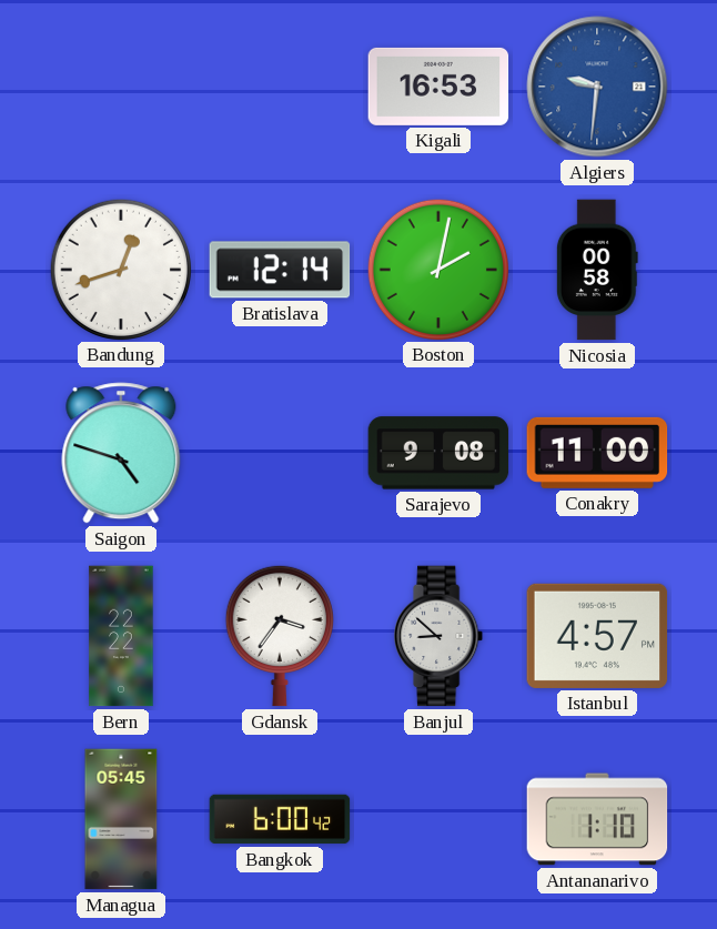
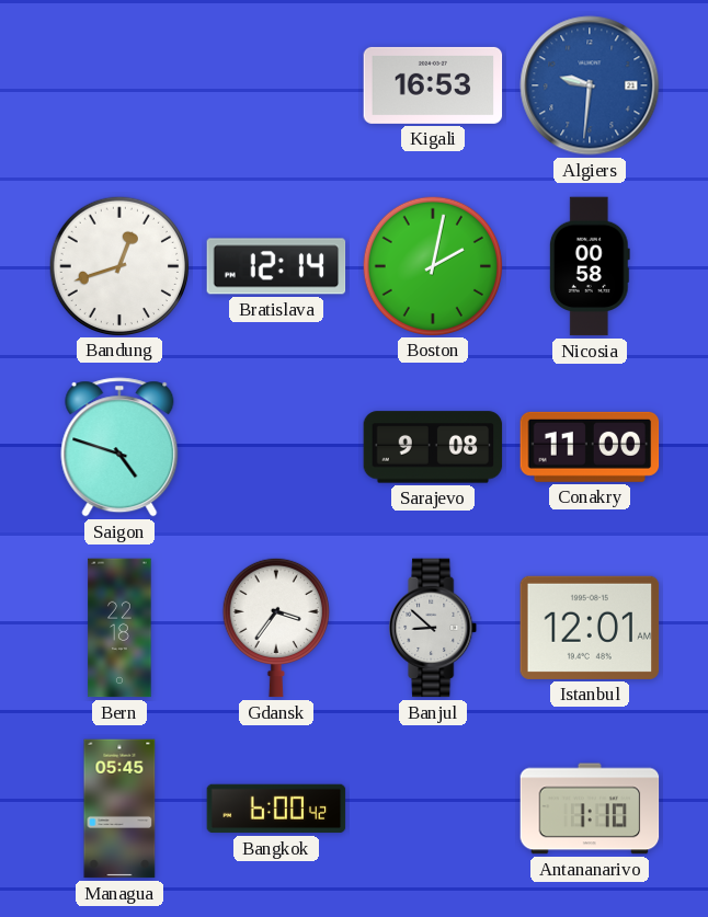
Bern: 22:22 -> 22:18
Istanbul: 4:57 -> 12:01
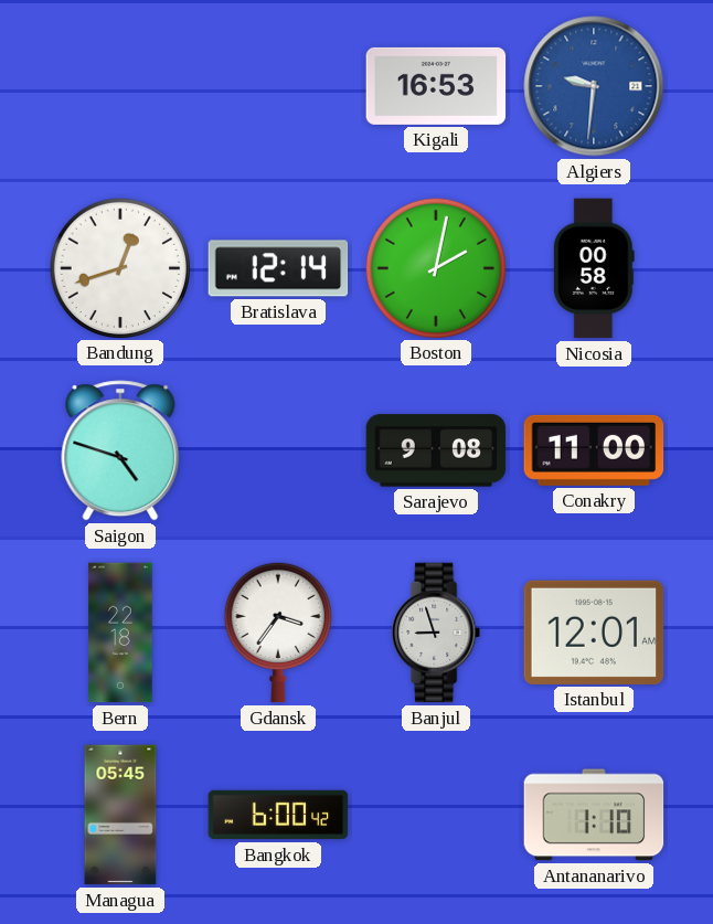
Banjul: 8:52 -> 8:57
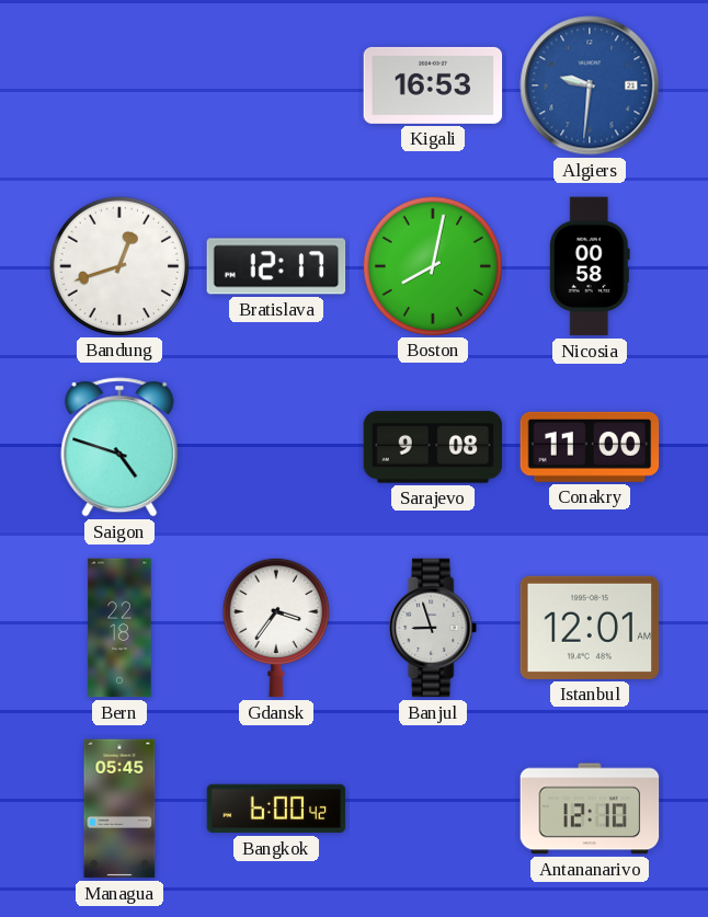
Bratislava: 12:14 -> 12:17
Boston: 2:02 -> 8:02
Antananarivo: 1:10 -> 12:10
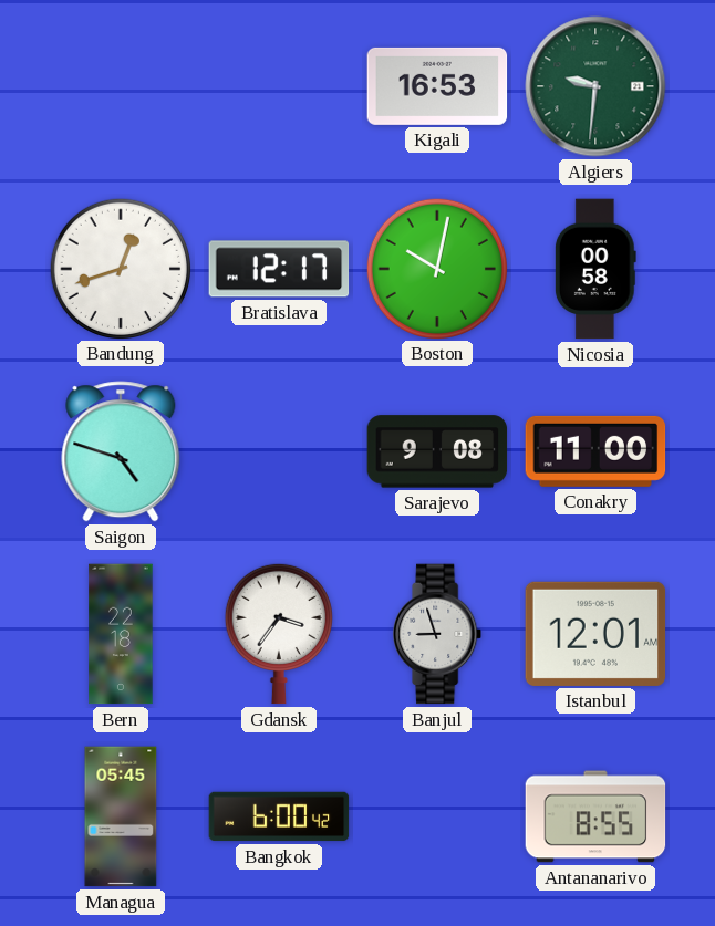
Algiers dial: blue -> green
Boston: 8:02 -> 10:02
Antananarivo: 12:10 -> 8:55
